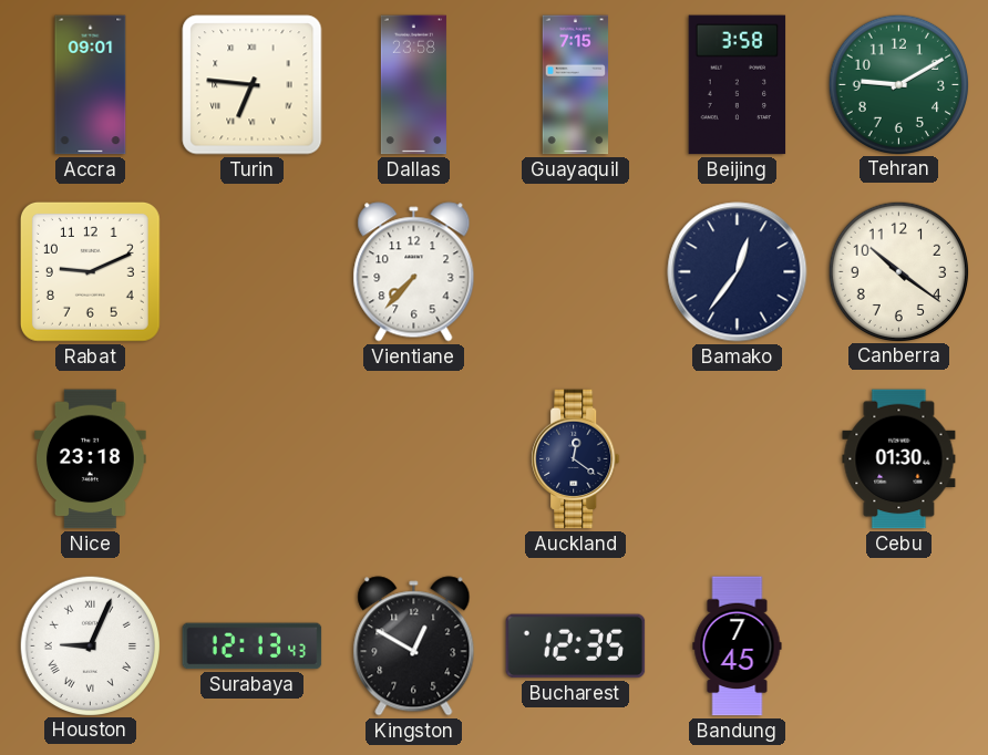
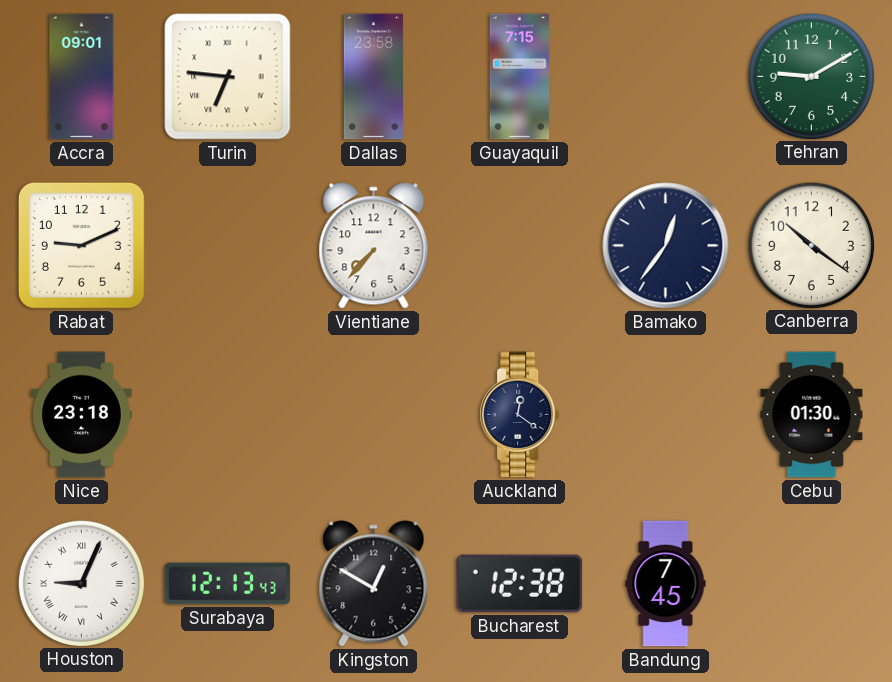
Beijing: 3:58 -> none
Bucharest: 12:35 -> 12:38
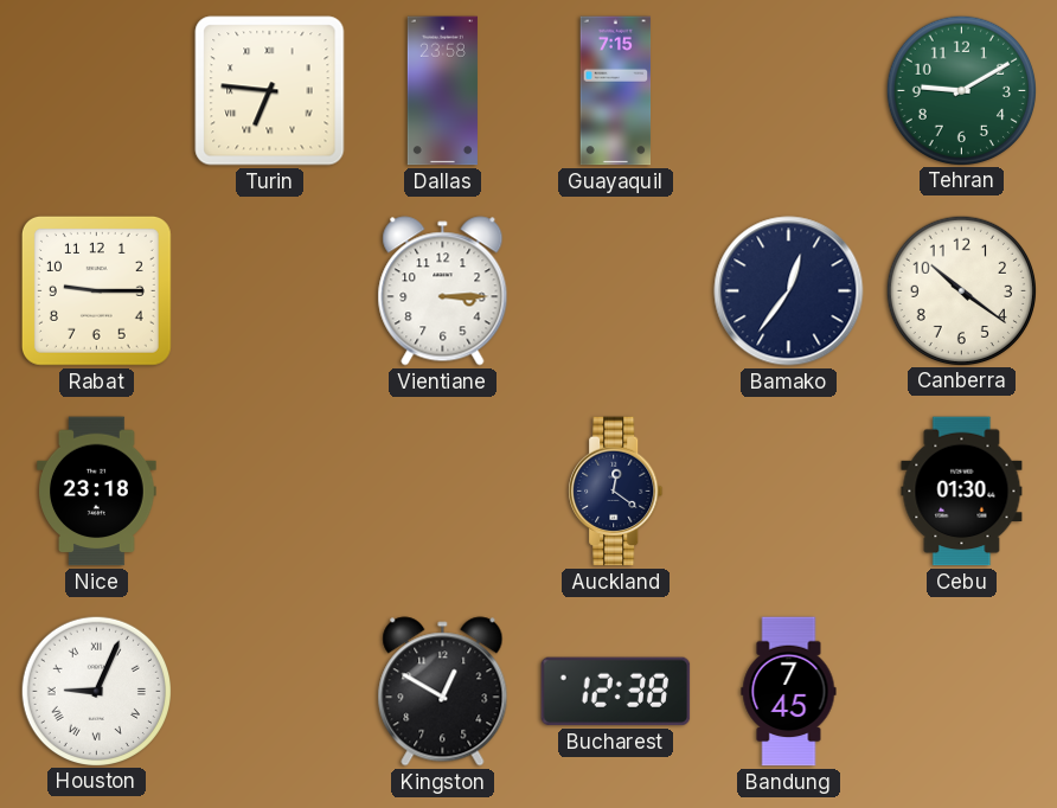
Accra: 09:01 -> none
Rabat: 9:11 -> 9:15
Vientiane: 7:37 -> 3:15
Surabaya: 12:13 -> none
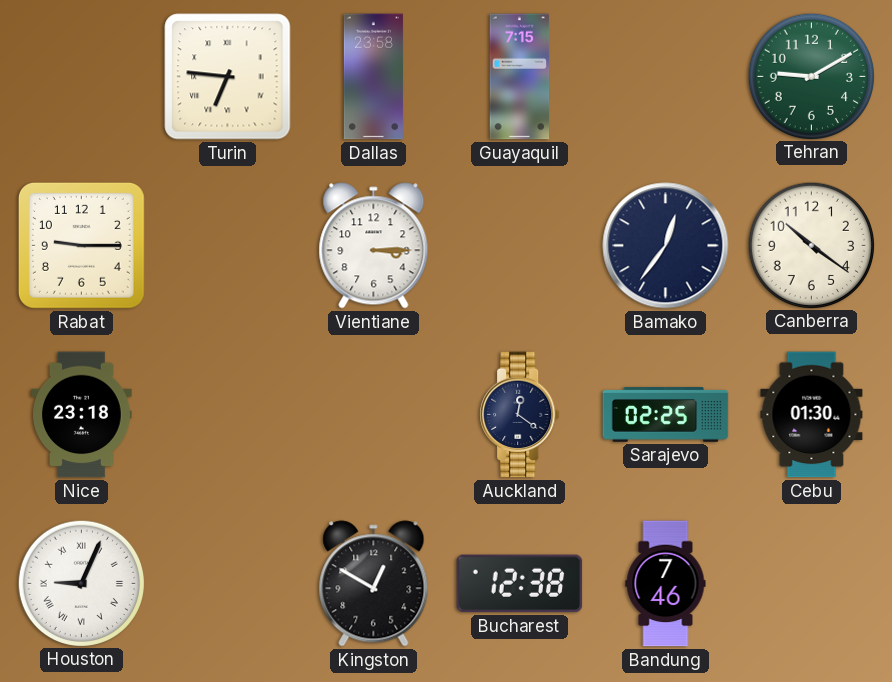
Sarajevo: none -> 02:25
Bandung: 7:45 -> 7:46
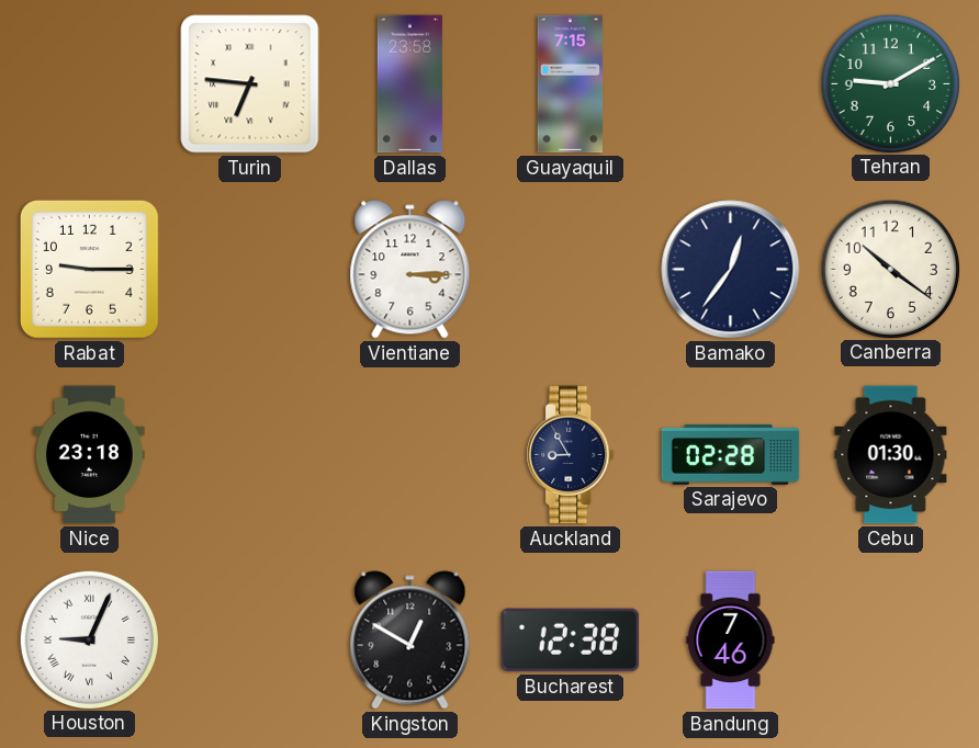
Auckland: 12:21 -> 8:55
Sarajevo: 02:25 -> 02:28
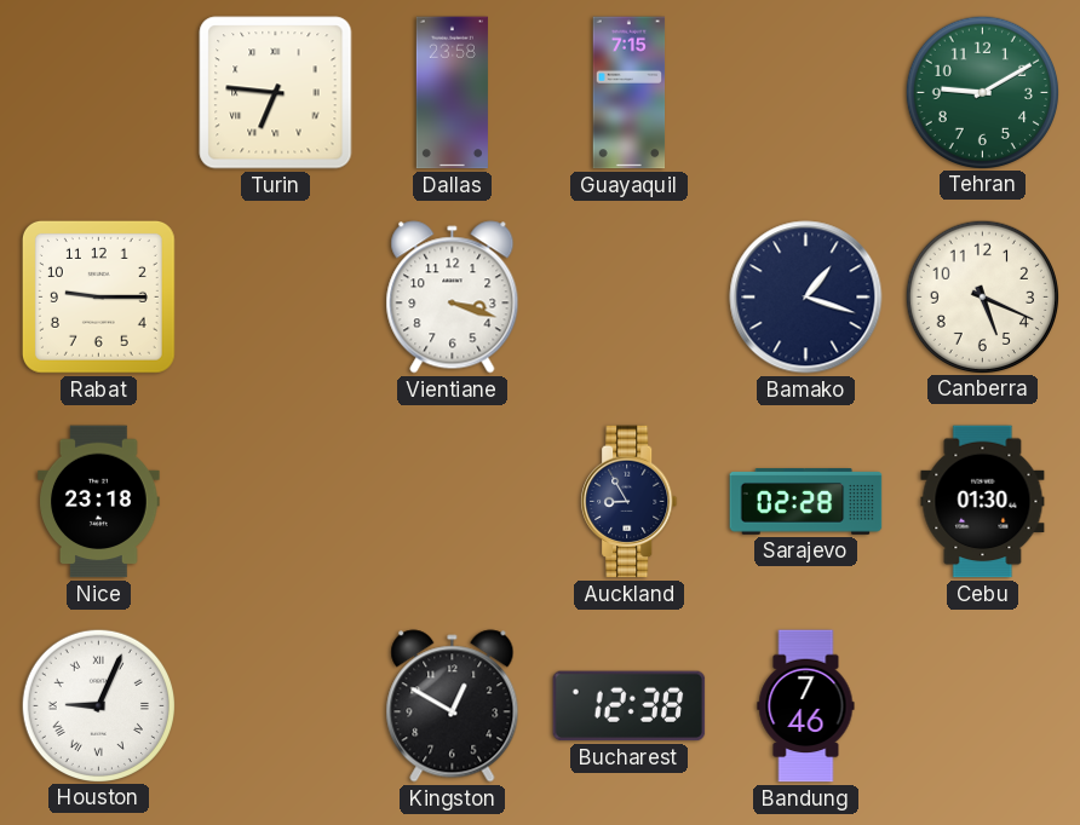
Vientiane: 3:15 -> 3:18
Bamako: 12:36 -> 1:18
Canberra: 10:21 -> 5:19
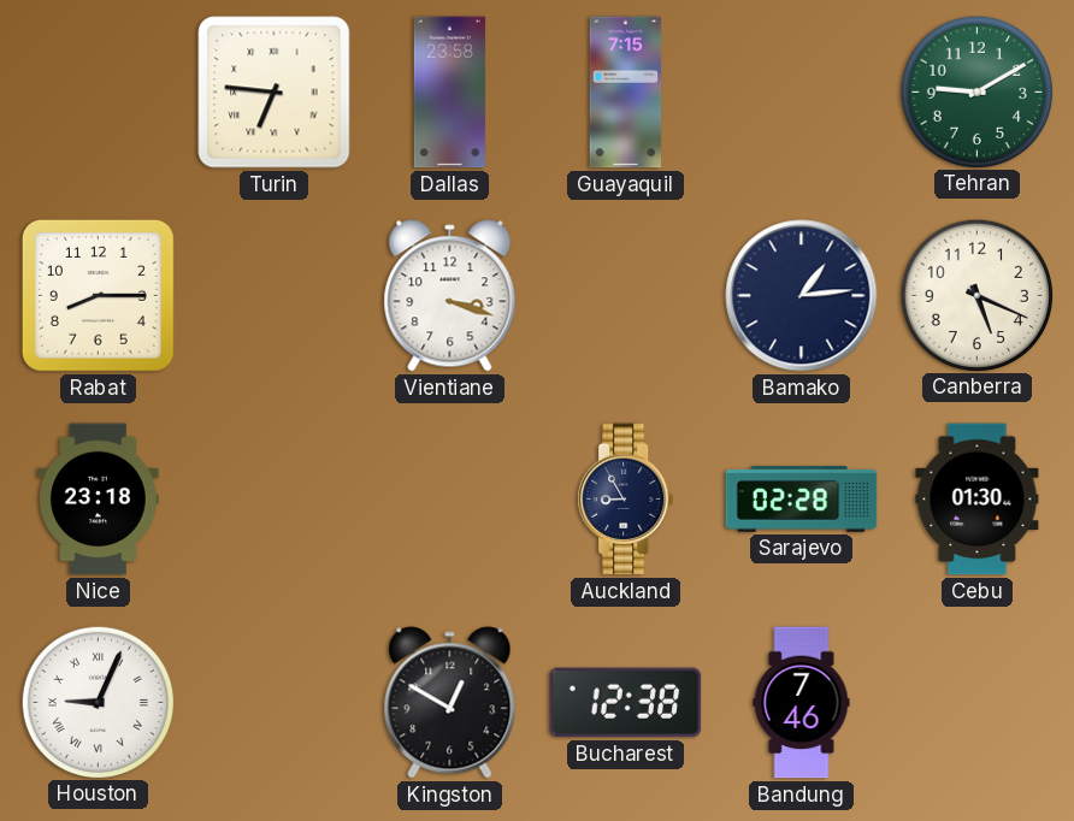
Rabat: 9:15 -> 8:15
Bamako: 1:18 -> 1:14
